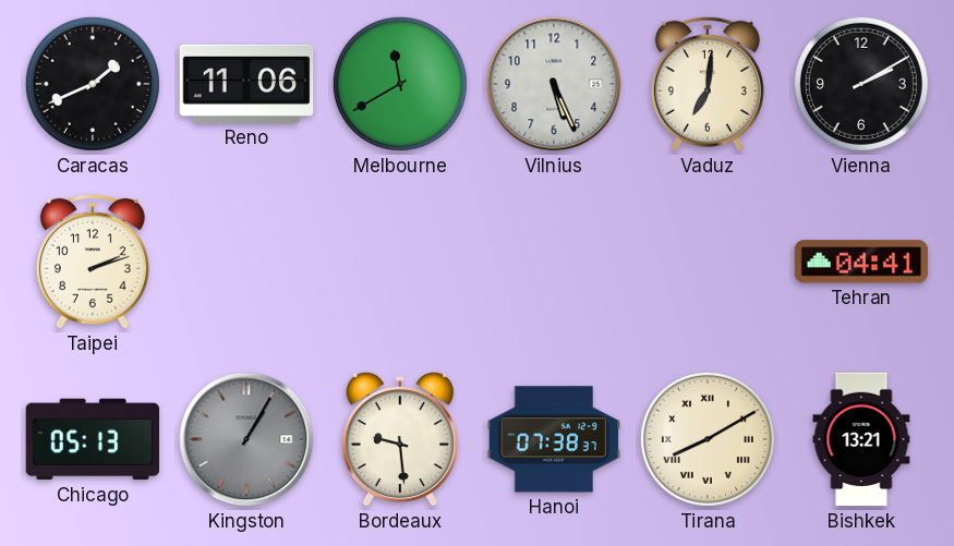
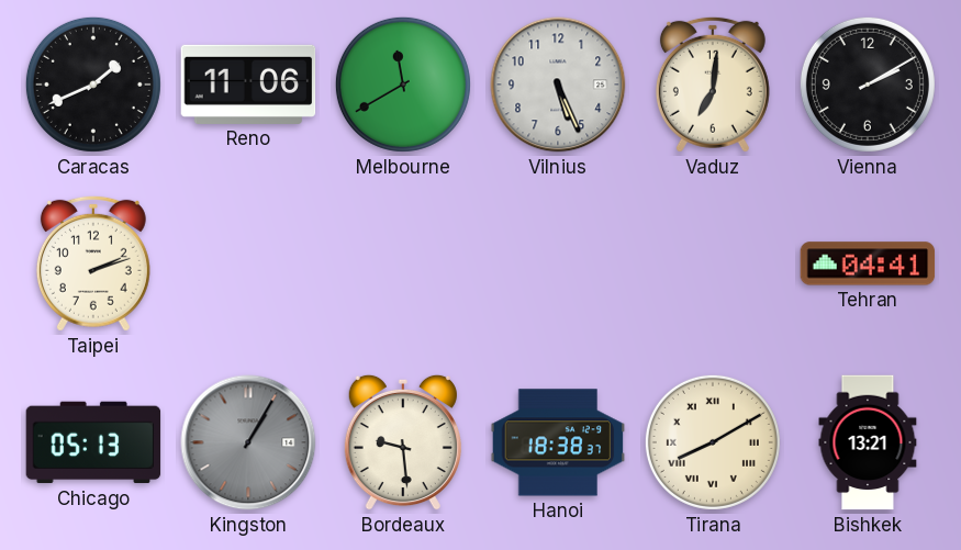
Hanoi: 07:38 -> 18:38
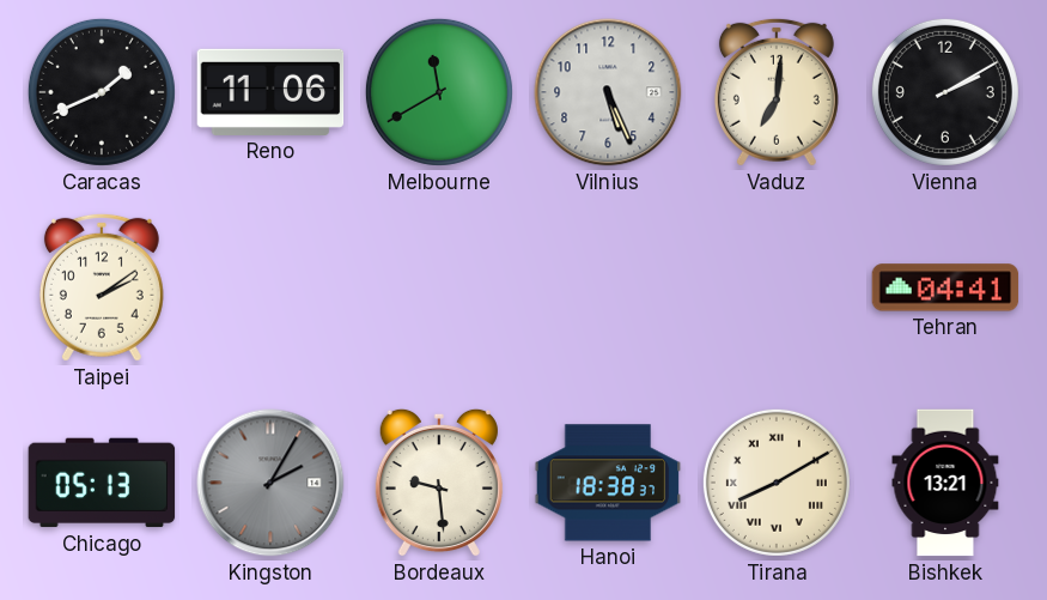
Taipei: 2:12 -> 2:09
Kingston: 1:05 -> 2:05
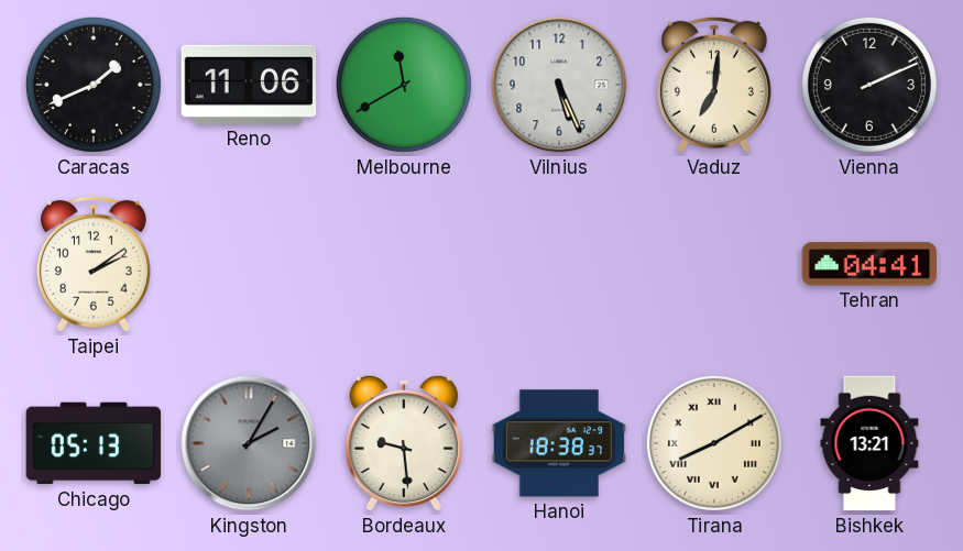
Vienna: 2:10 -> 2:11
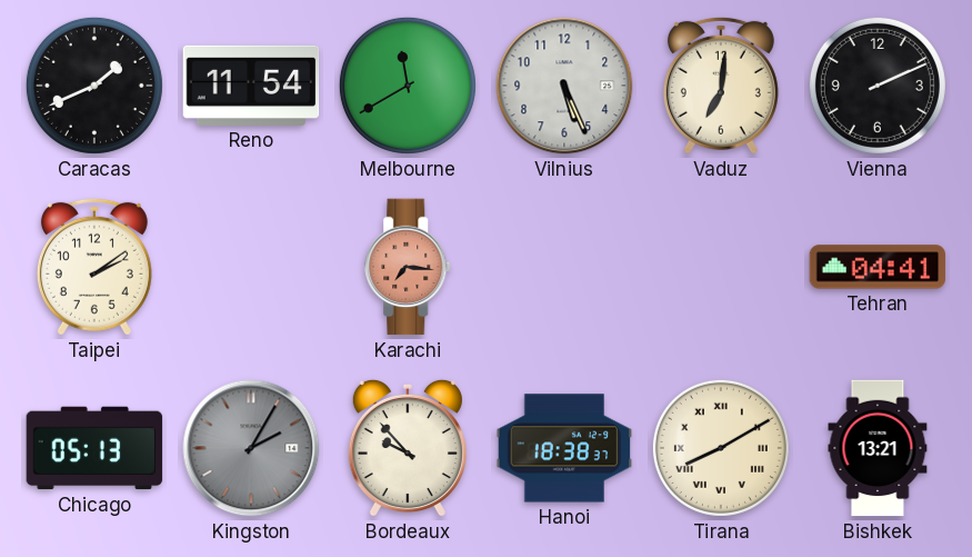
Reno: 11:06 -> 11:54
Karachi: none -> 7:16
Bordeaux: 9:29 -> 9:53
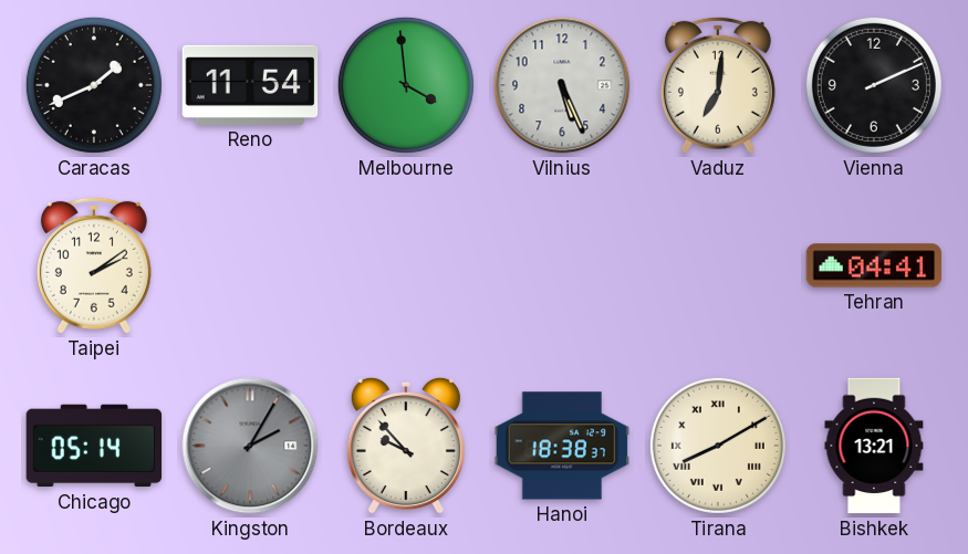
Melbourne: 11:40 -> 3:59
Karachi: 7:16 -> none
Chicago: 05:13 -> 05:14
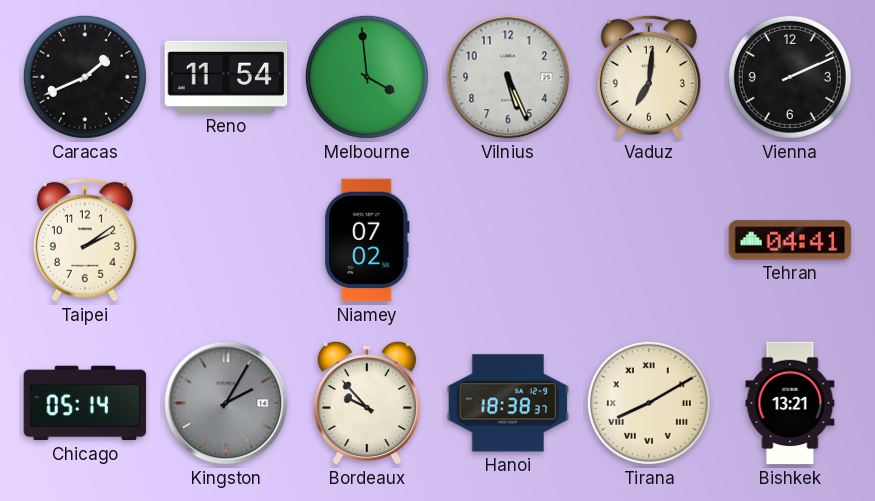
Niamey: none -> 07:02
